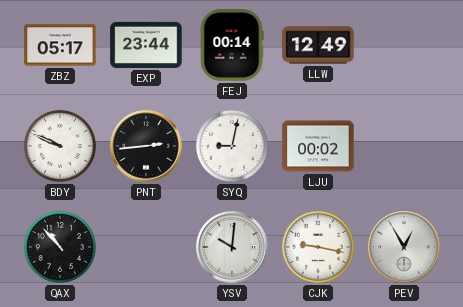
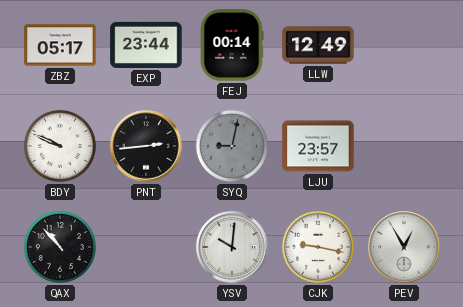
SYQ dial: white -> grey
LJU: 00:02 -> 23:57
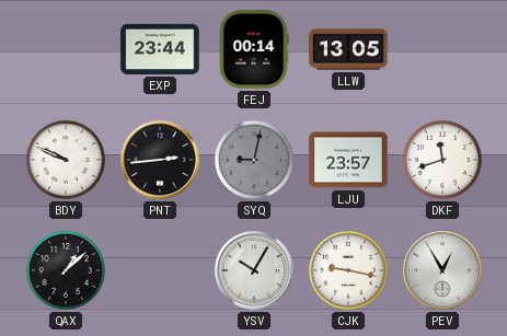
ZBZ: 05:17 -> none
LLW: 12:49 -> 13:05
DKF: none -> 11:42
QAX: 10:53 -> 1:08
YSV: 10:01 -> 10:05
